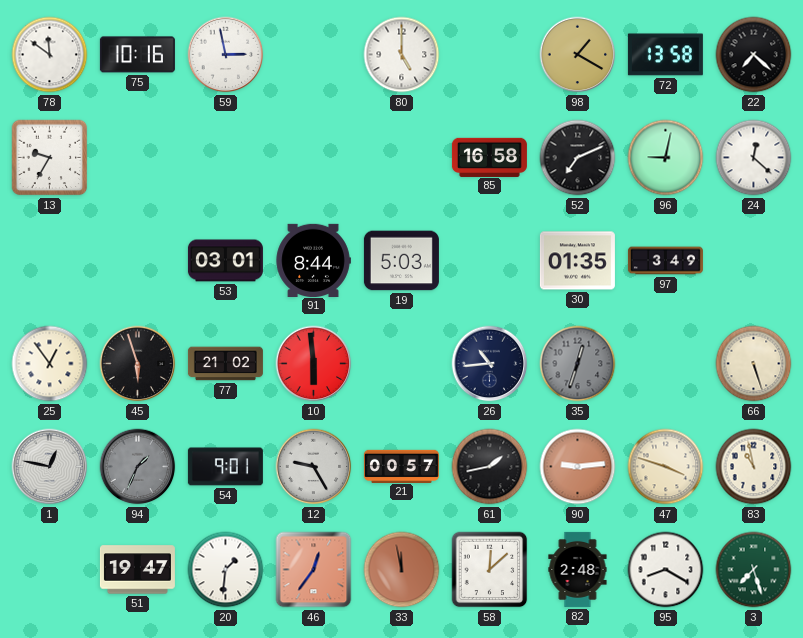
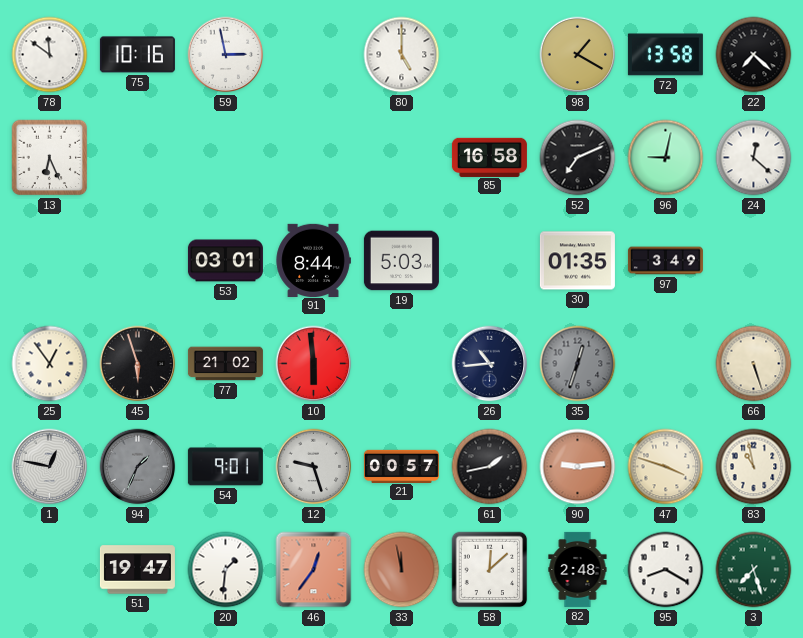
13: 9:35 -> 6:26
12: 9:25 -> 9:27
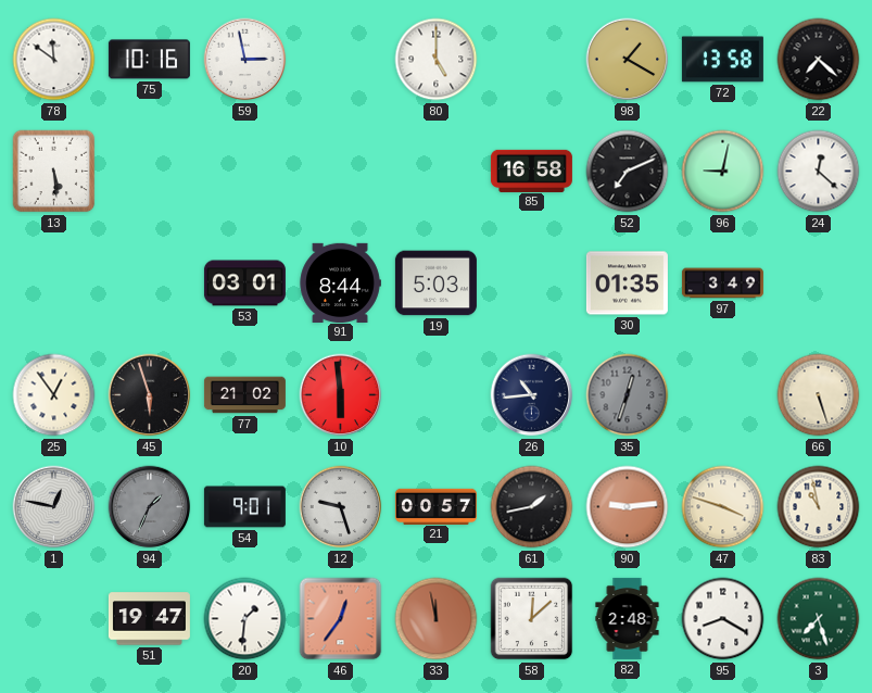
13: 6:26 -> 5:29
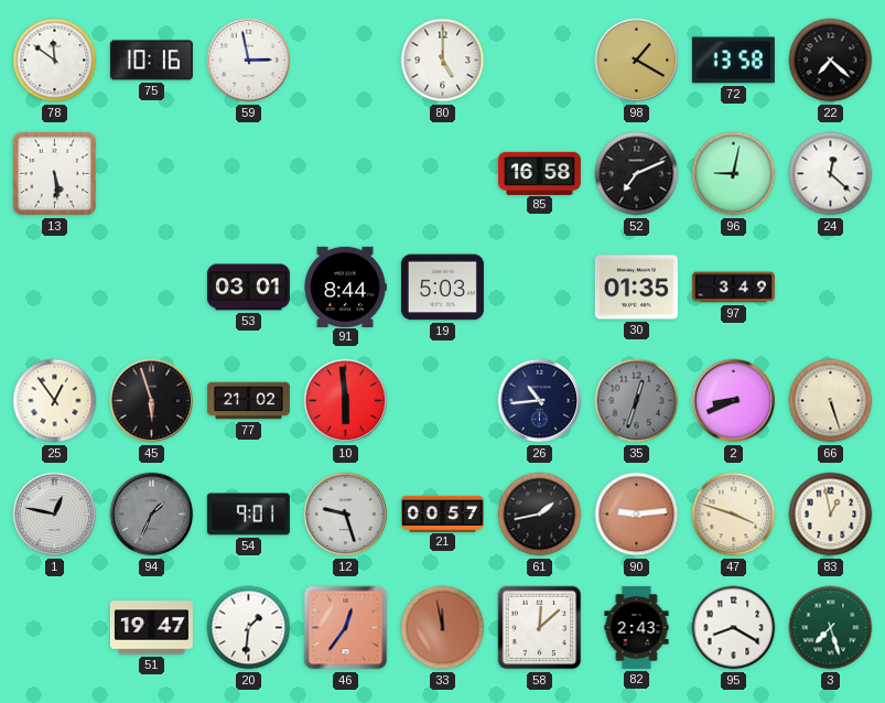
2: none -> 8:41
83: 10:58 -> 12:58
82: 2:48 -> 2:43
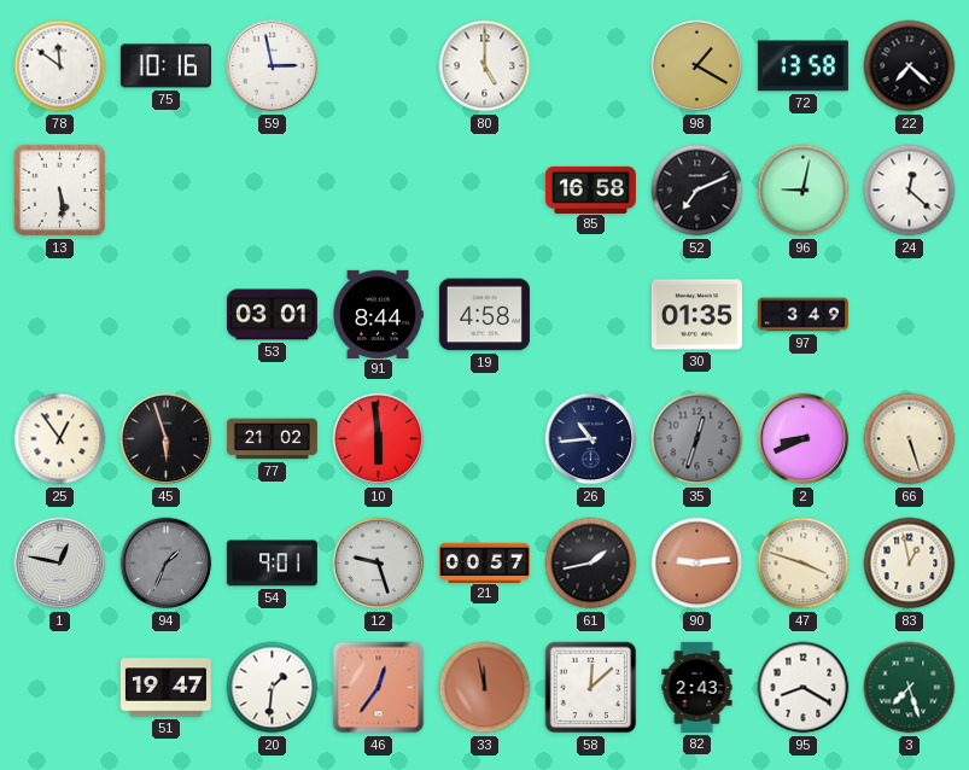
19: 5:03 -> 4:58
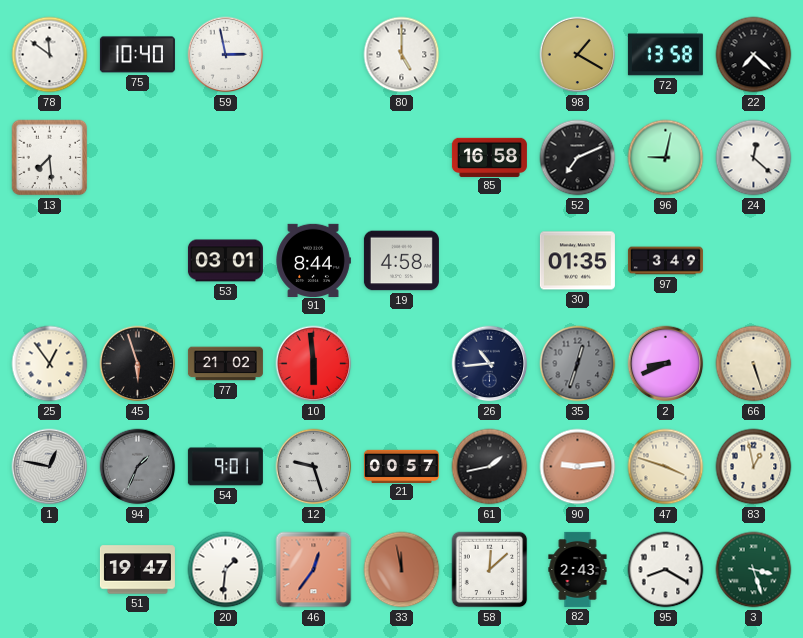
75: 10:16 -> 10:40
13: 5:29 -> 7:29
3: 7:27 -> 3:27
